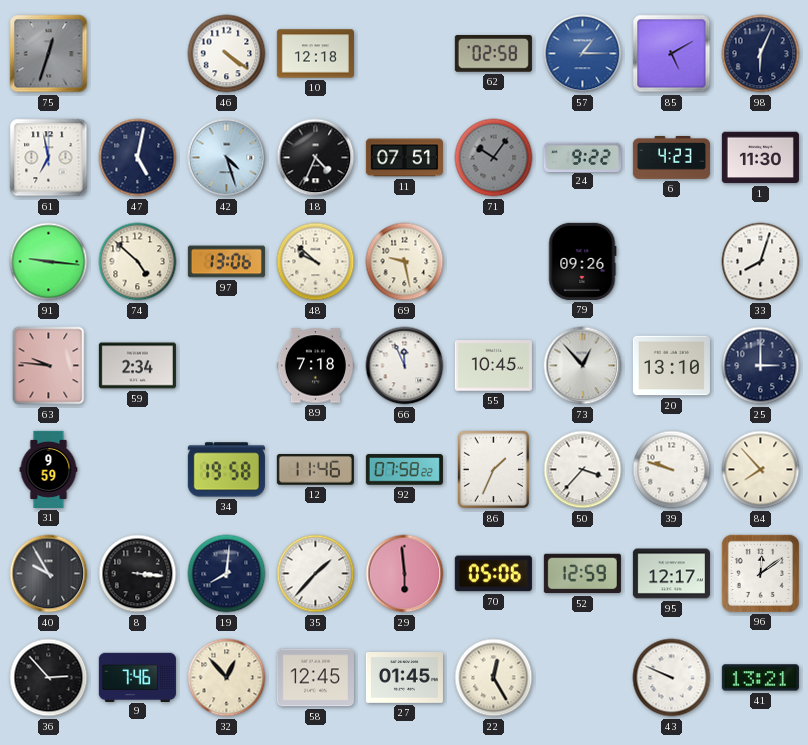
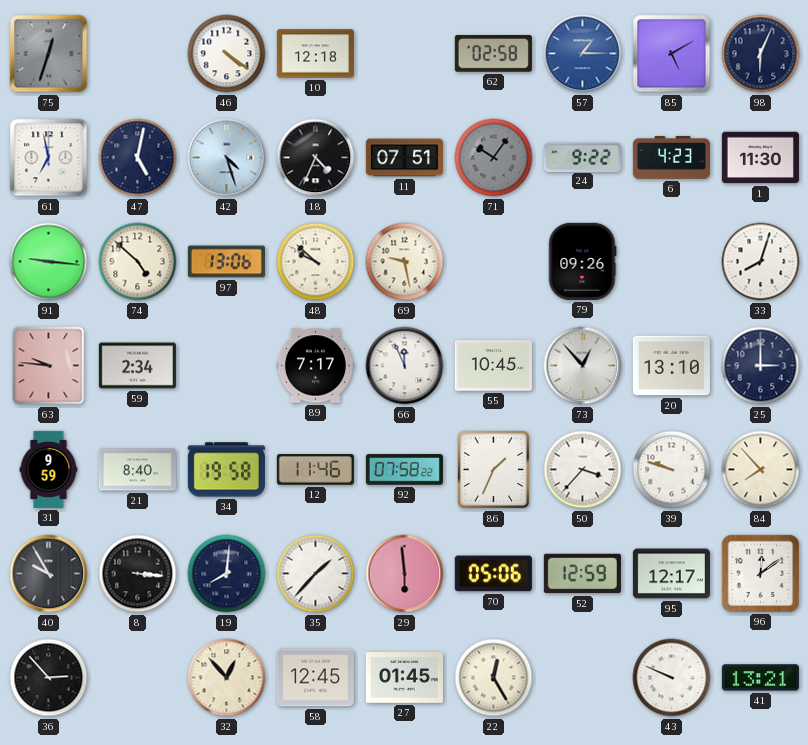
89: 7:18 -> 7:17
21: none -> 8:40
9: 7:46 -> none
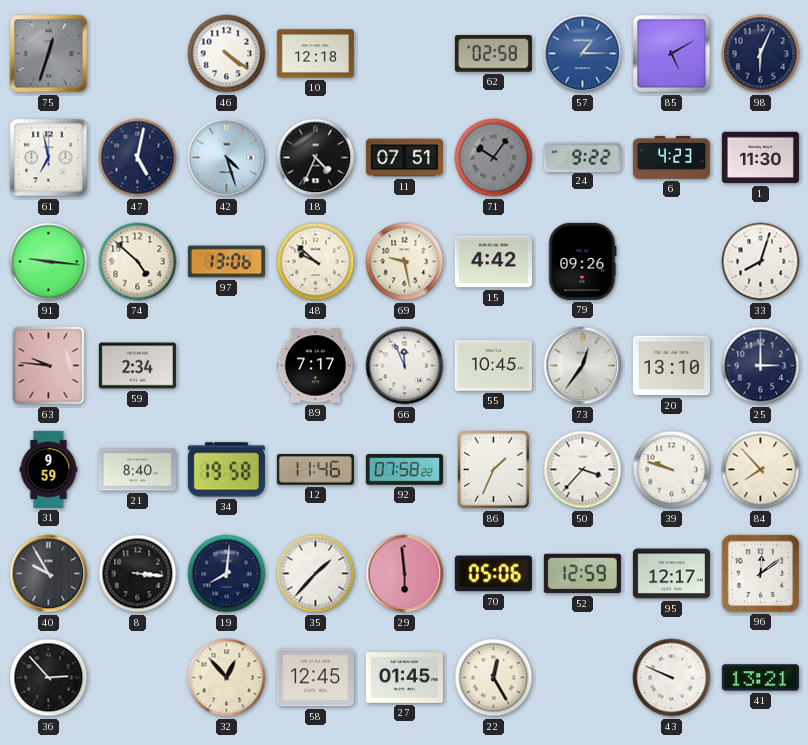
15: none -> 4:42
73: 12:53 -> 12:36
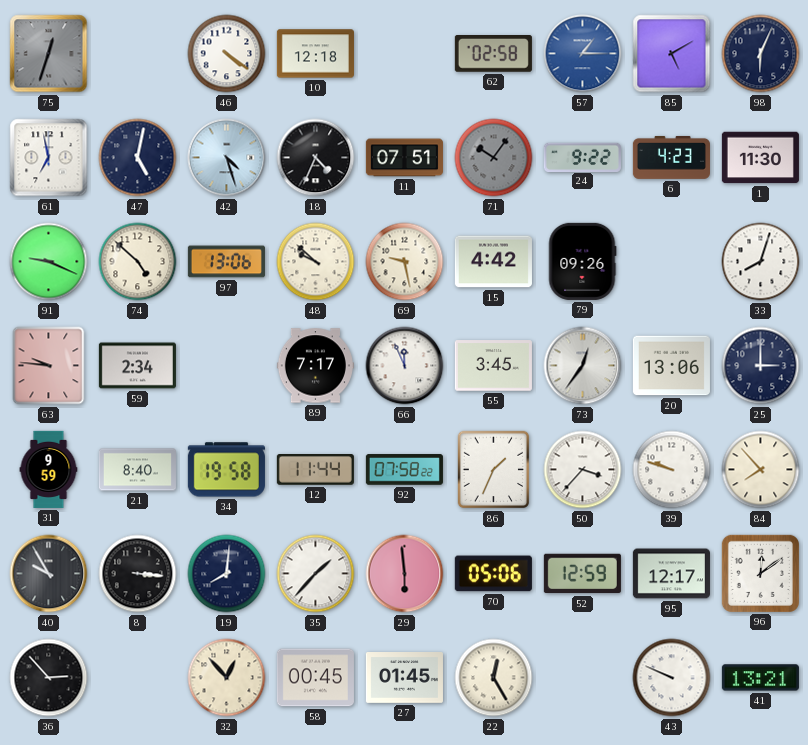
91: 9:16 -> 9:19
55: 10:45 -> 3:45
20: 13:10 -> 13:06
12: 11:46 -> 11:44
58: 12:45 -> 00:45
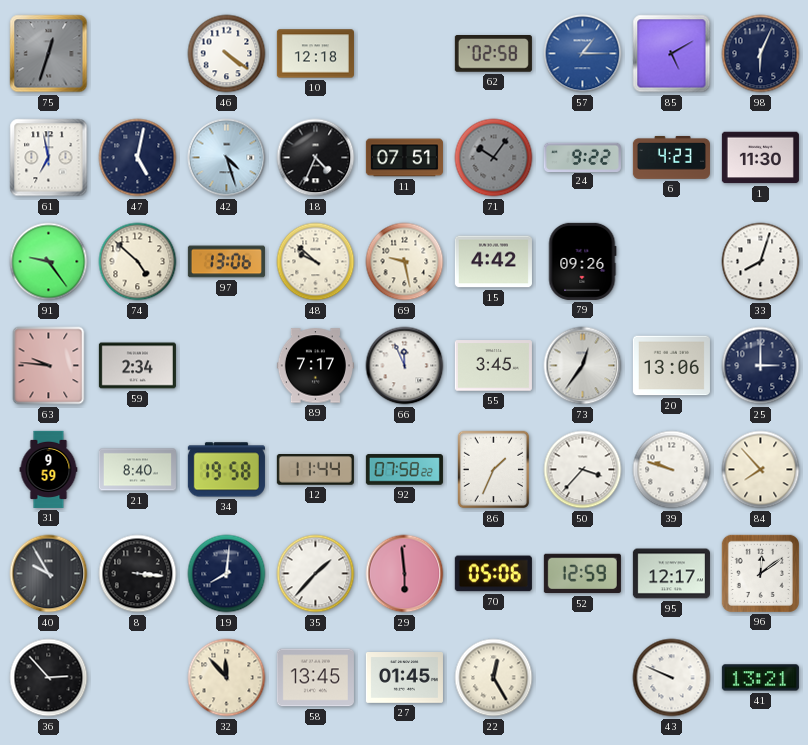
91: 9:19 -> 9:24
32: 12:53 -> 11:53
58: 00:45 -> 13:45
